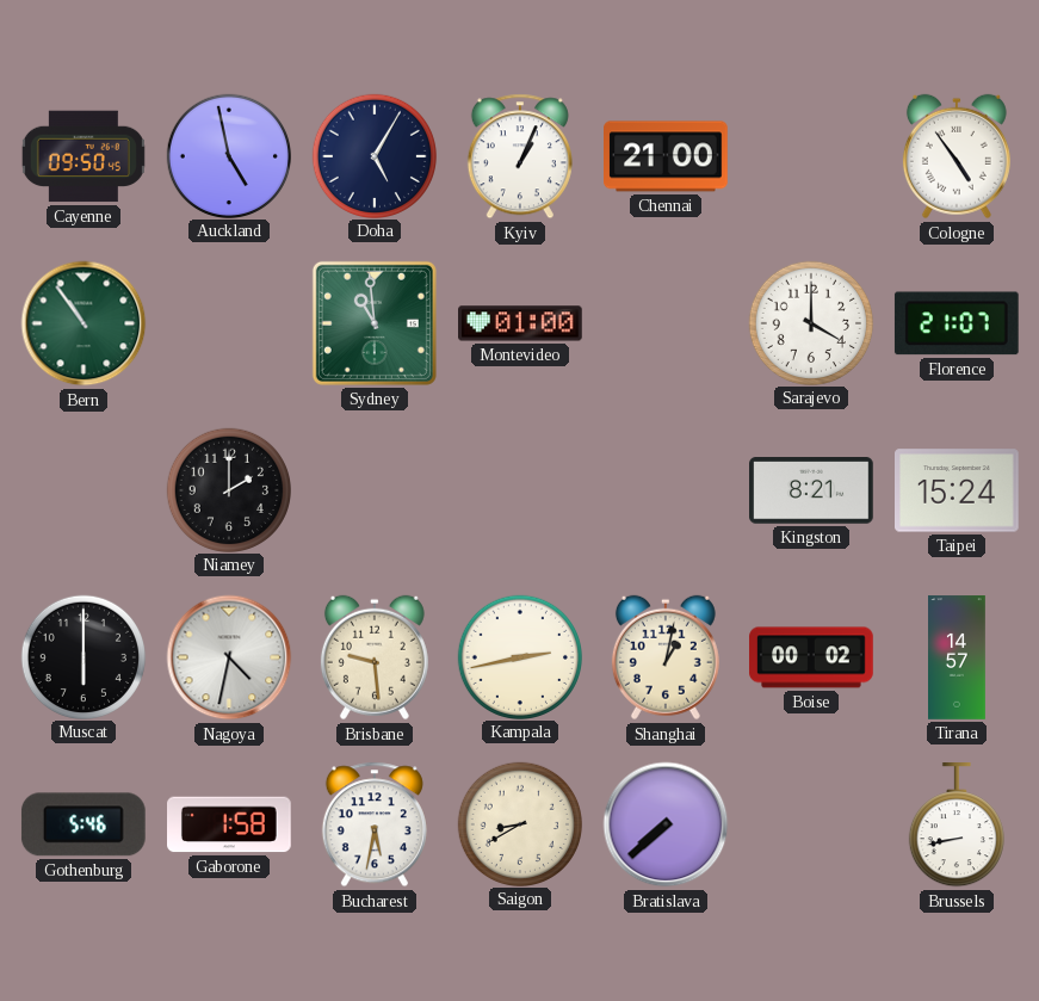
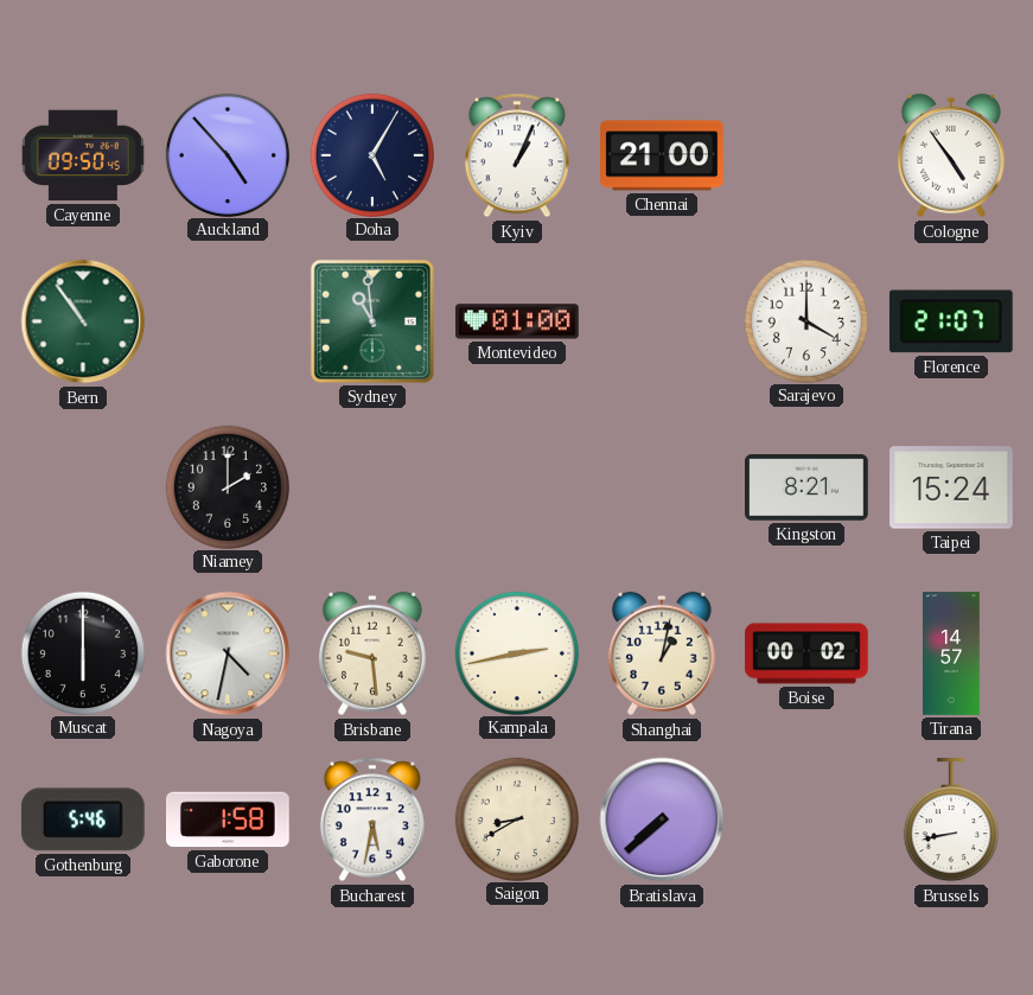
Auckland: 4:58 -> 4:53
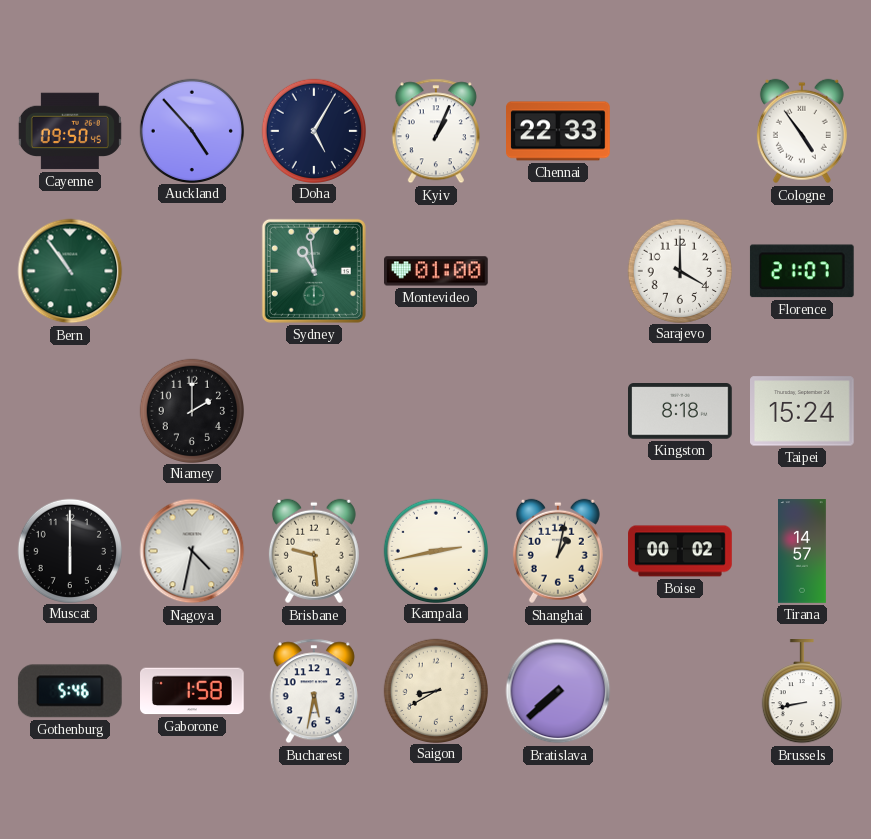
Chennai: 21:00 -> 22:33
Kingston: 8:21 -> 8:18
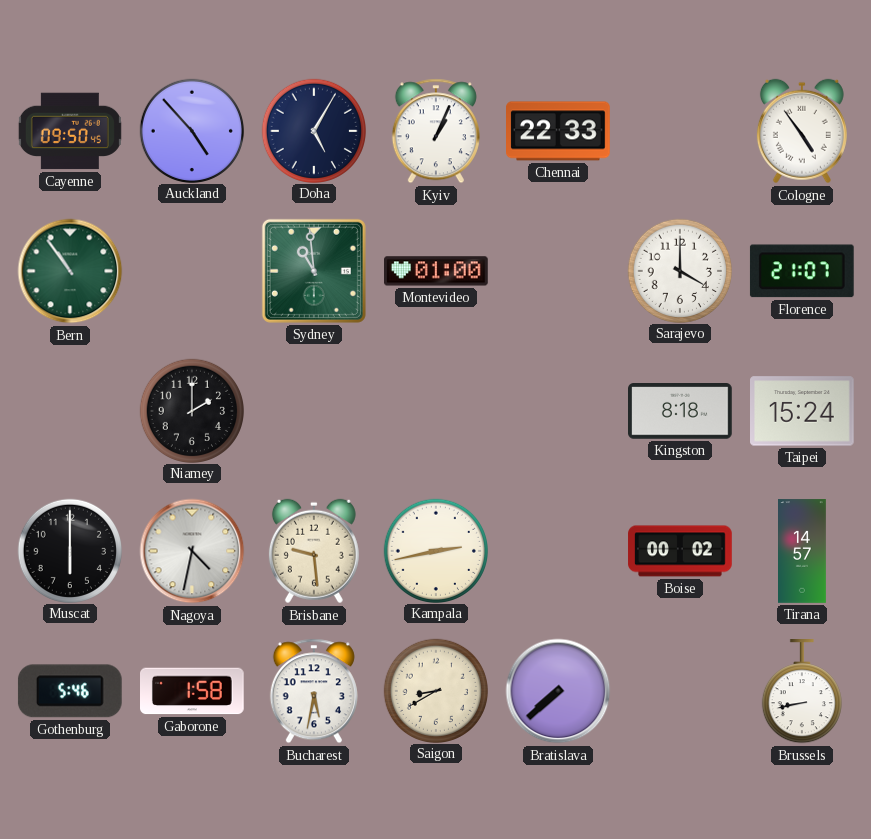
Shanghai: 1:02 -> none
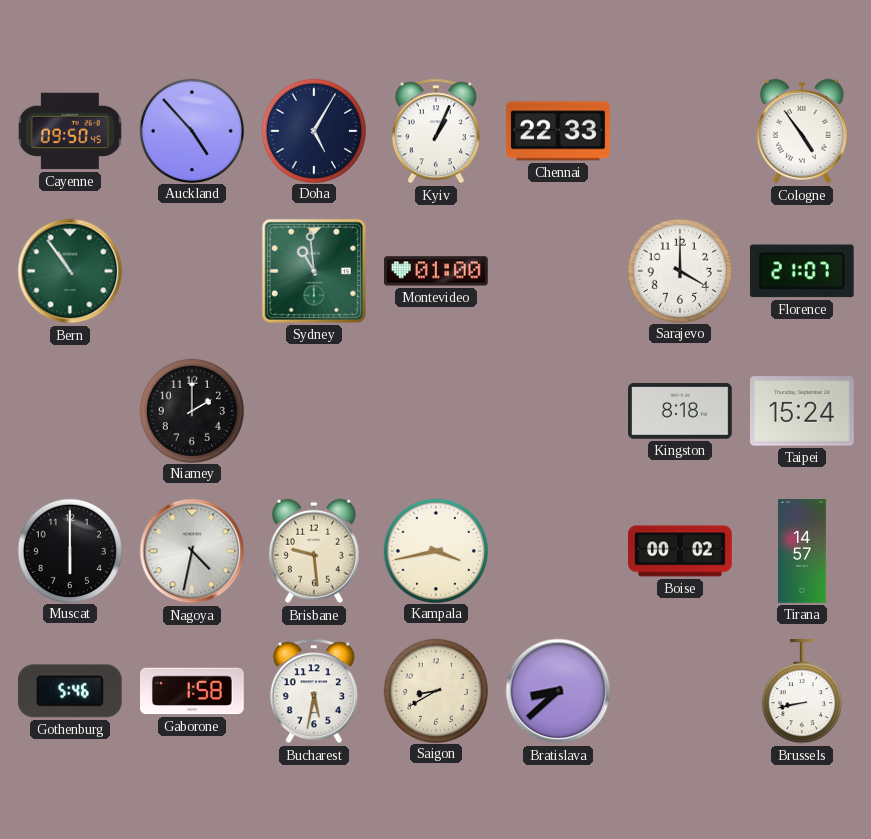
Kampala: 2:43 -> 3:43
Bratislava: 7:38 -> 8:38
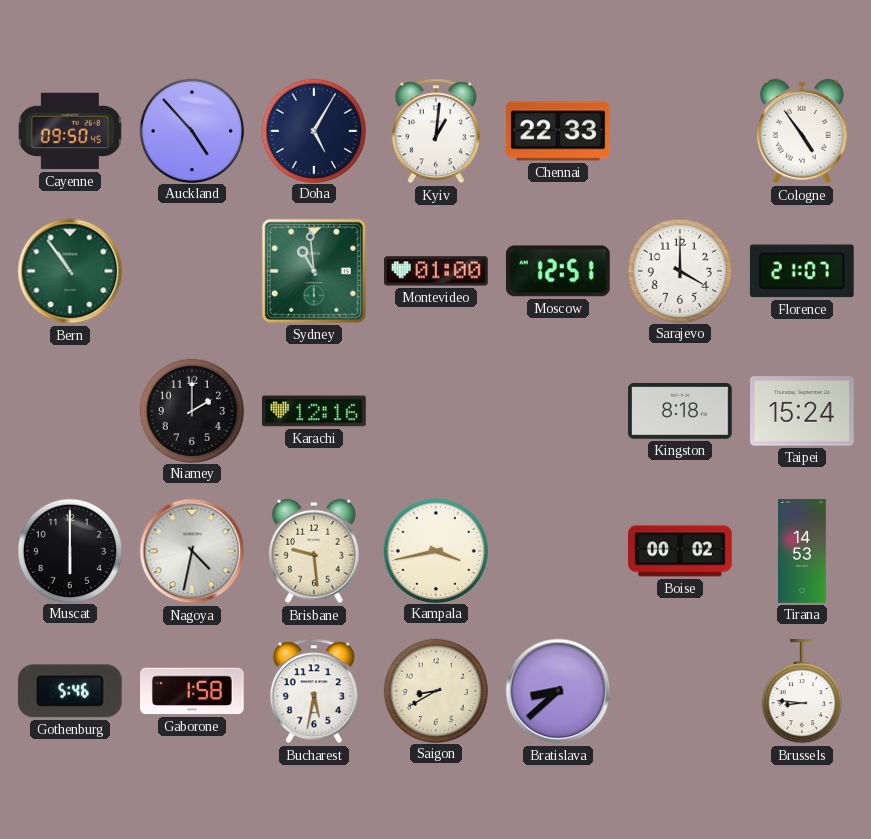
Kyiv: 1:04 -> 1:01
Moscow: none -> 12:51
Karachi: none -> 12:16
Tirana: 14:57 -> 14:53
Brussels: 8:43 -> 8:46
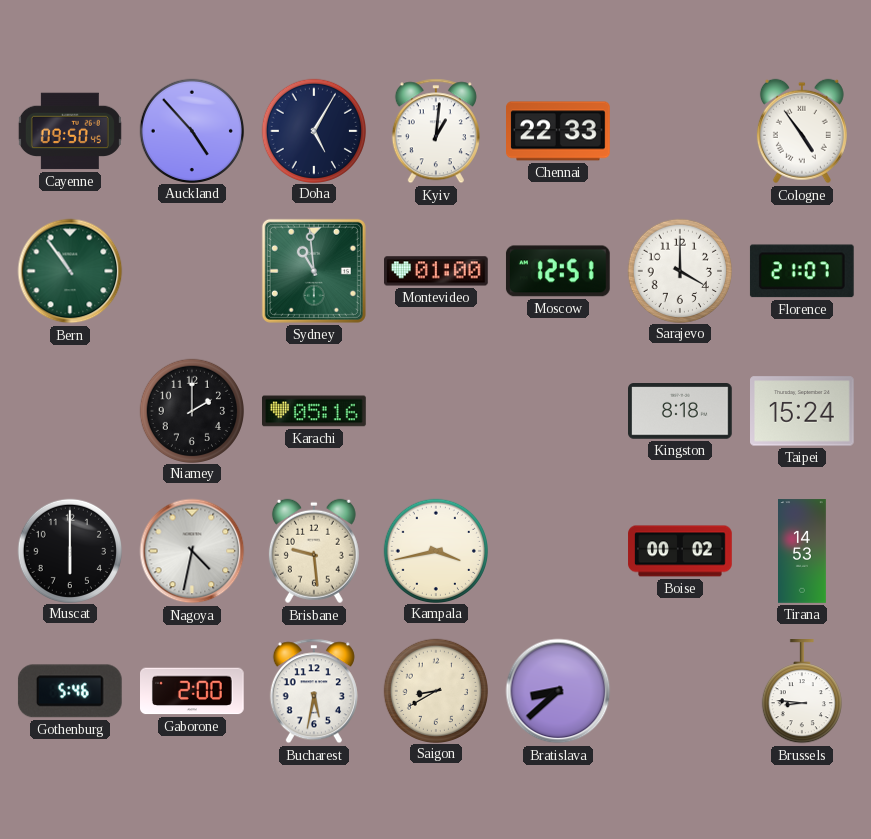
Karachi: 12:16 -> 05:16
Gaborone: 1:58 -> 2:00
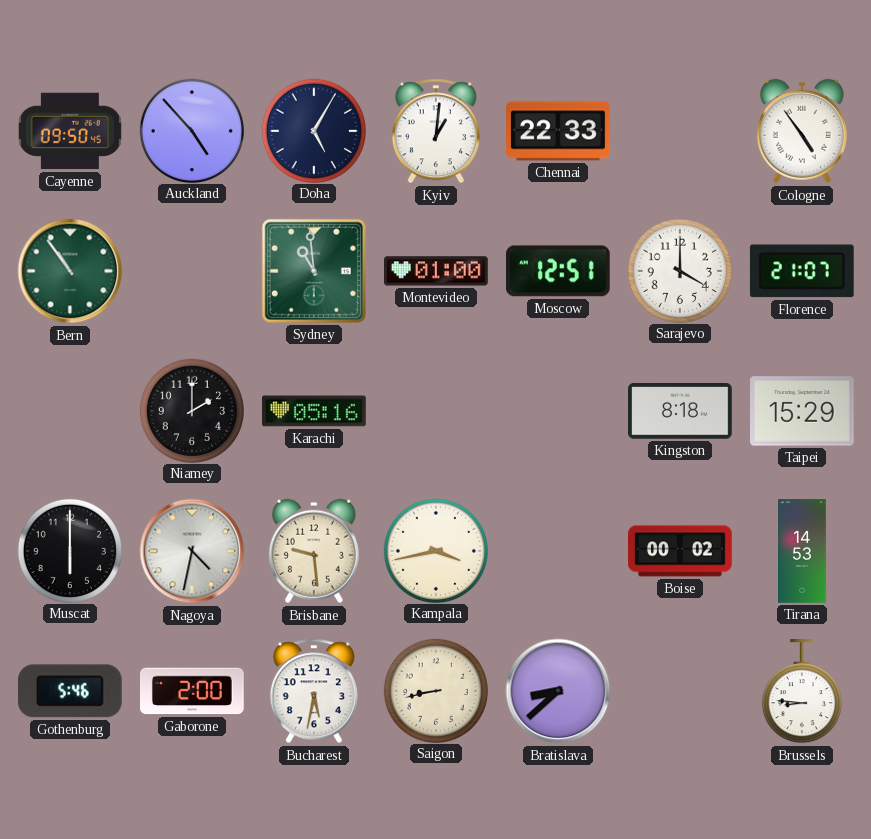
Taipei: 15:24 -> 15:29
Saigon: 8:40 -> 8:43
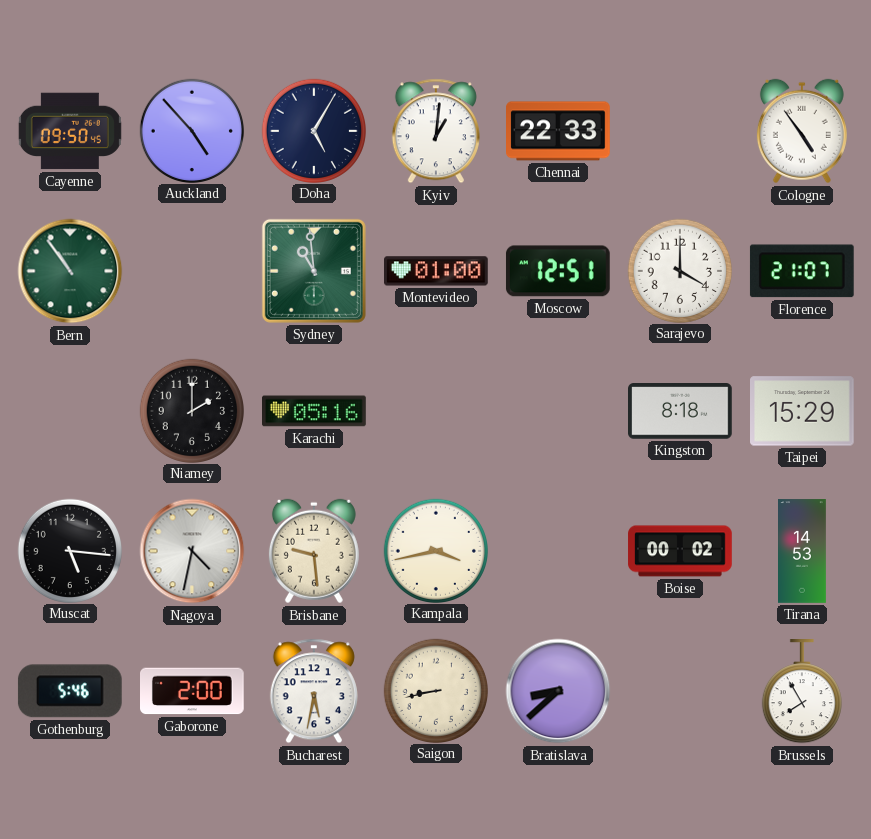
Muscat: 6:00 -> 5:16
Brussels: 8:46 -> 7:55
